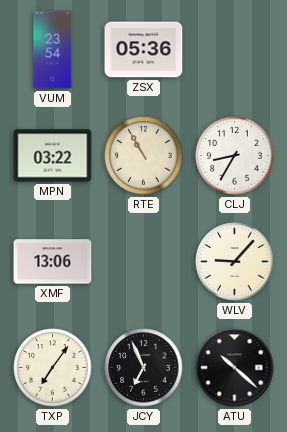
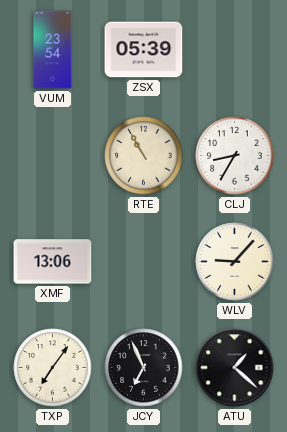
ZSX: 05:36 -> 05:39
MPN: 03:22 -> none
ATU: 10:22 -> 1:22
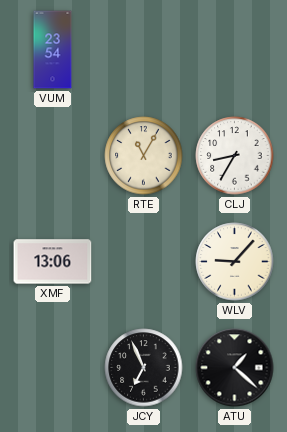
ZSX: 05:39 -> none
RTE: 10:55 -> 11:05
TXP: 7:06 -> none
